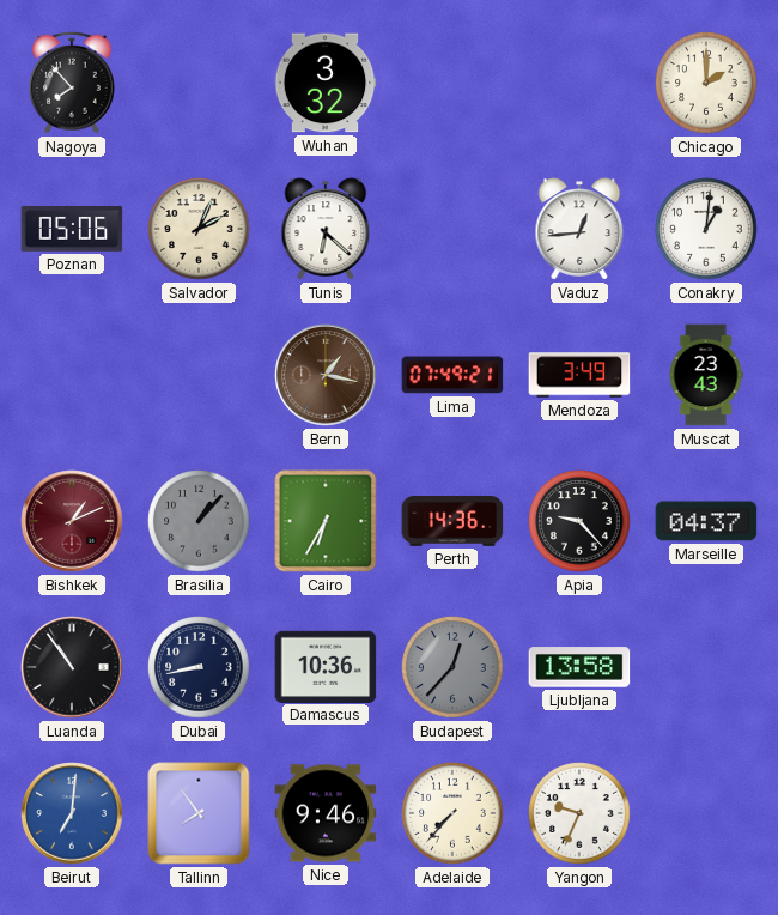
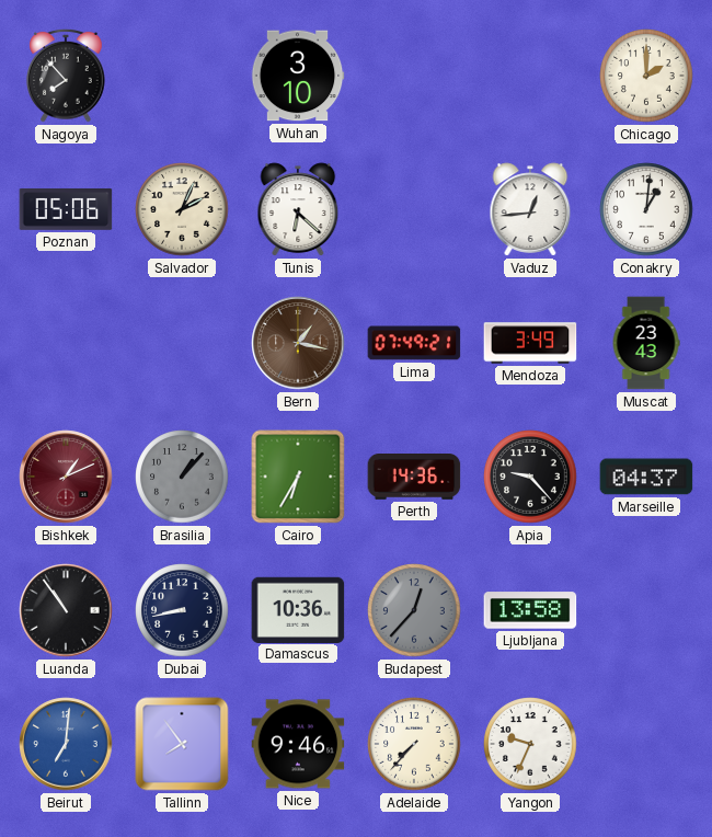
Wuhan: 3:32 -> 3:10
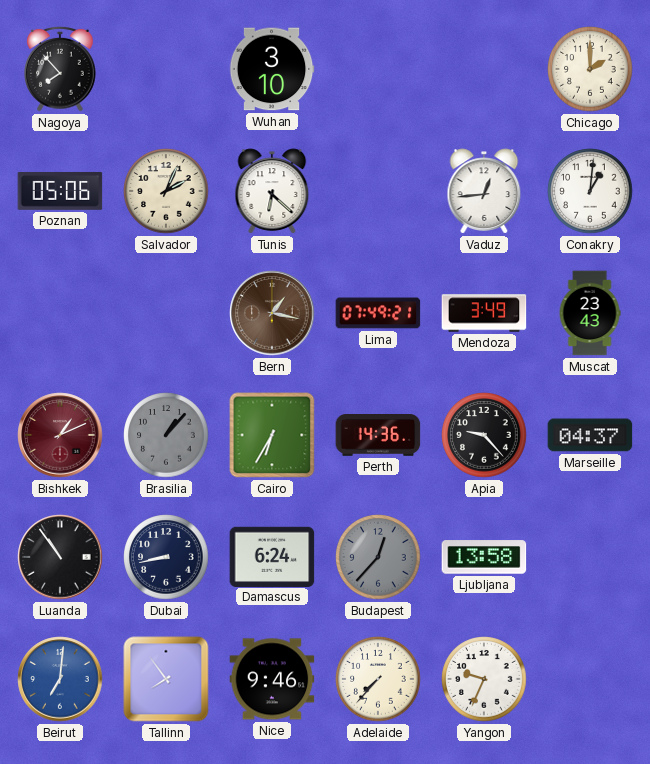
Damascus: 10:36 -> 6:24
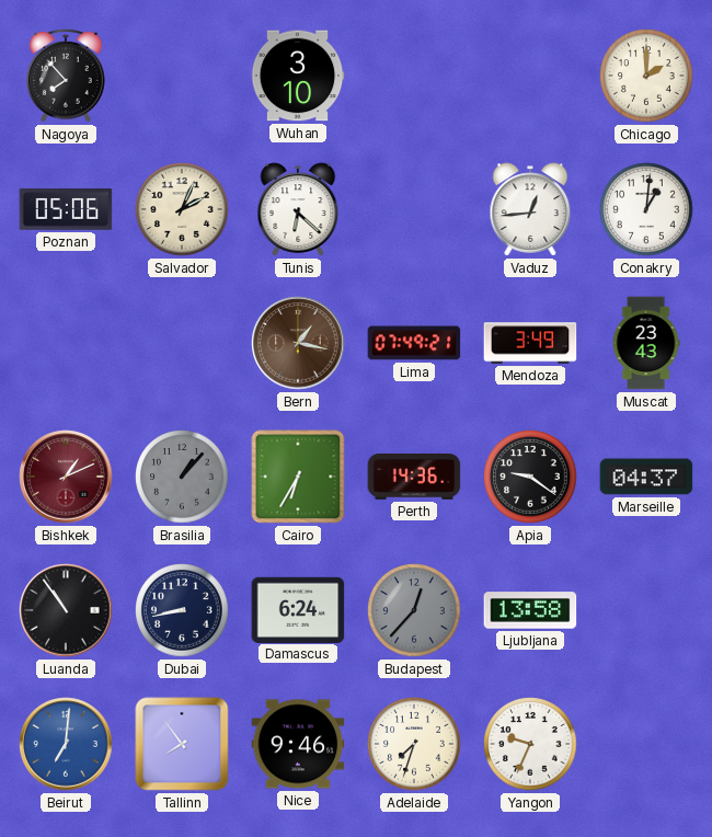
Apia: 9:23 -> 9:21
Adelaide: 7:37 -> 7:33
